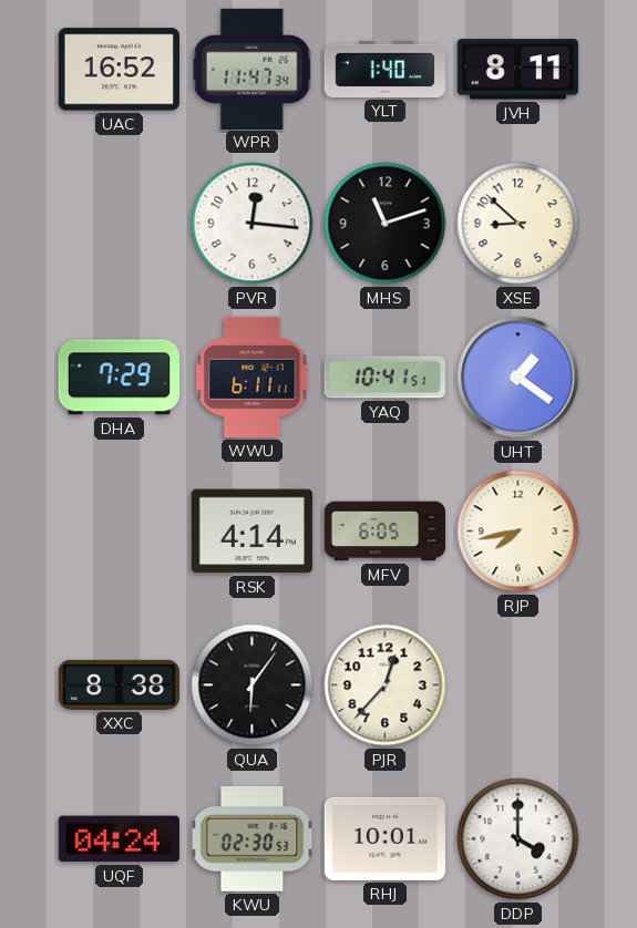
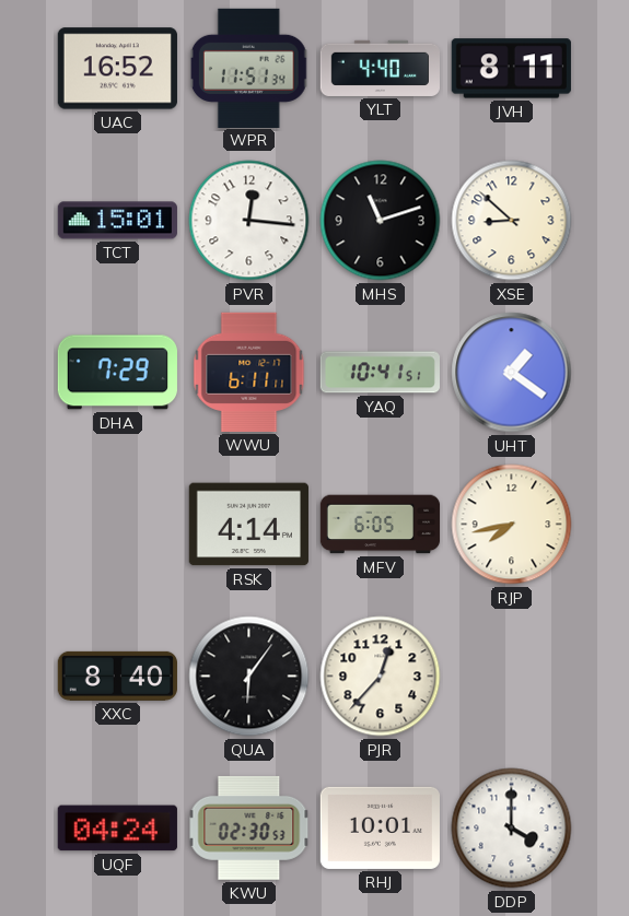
WPR: 11:47 -> 11:51
YLT: 1:40 -> 4:40
TCT: none -> 15:01
XXC: 8:38 -> 8:40
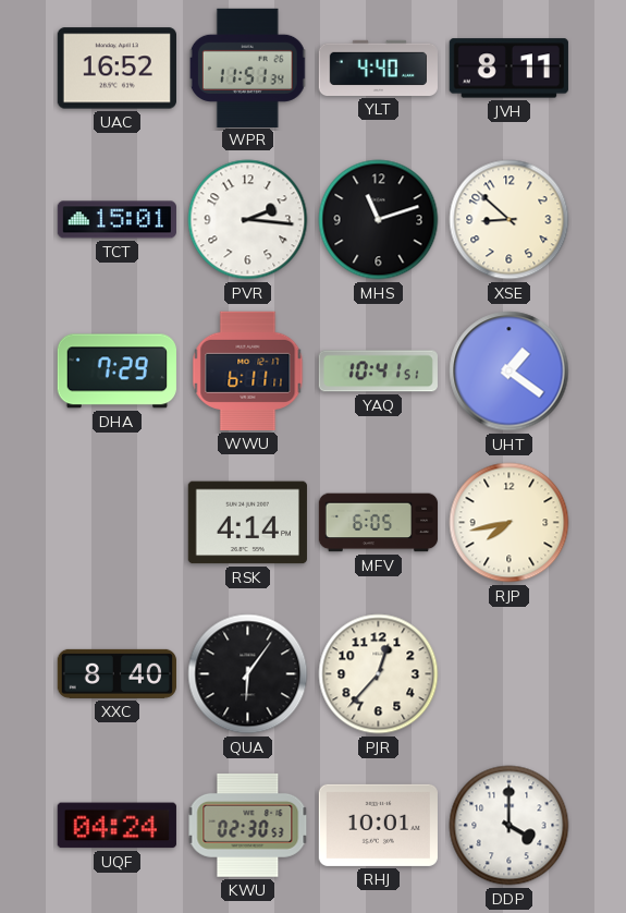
PVR: 12:16 -> 2:16
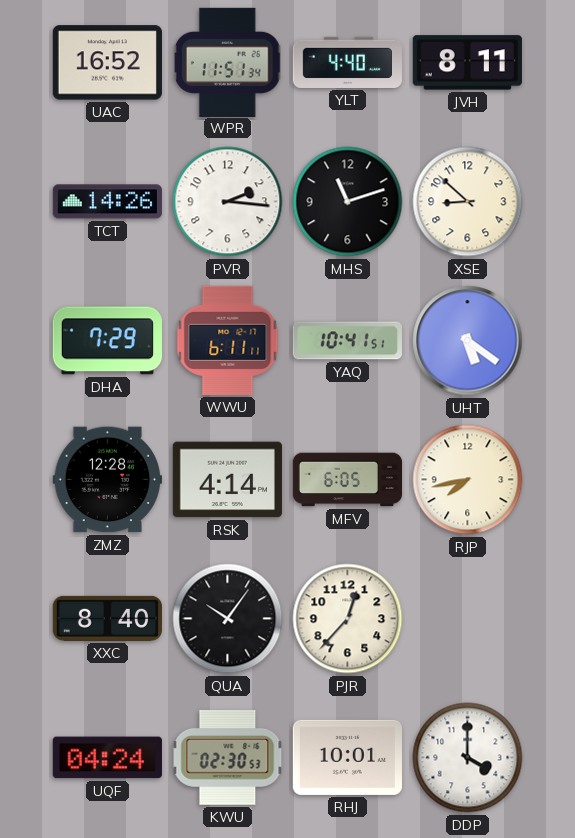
TCT: 15:01 -> 14:26
UHT: 1:21 -> 5:21
ZMZ: none -> 12:28
QUA: 6:06 -> 10:06
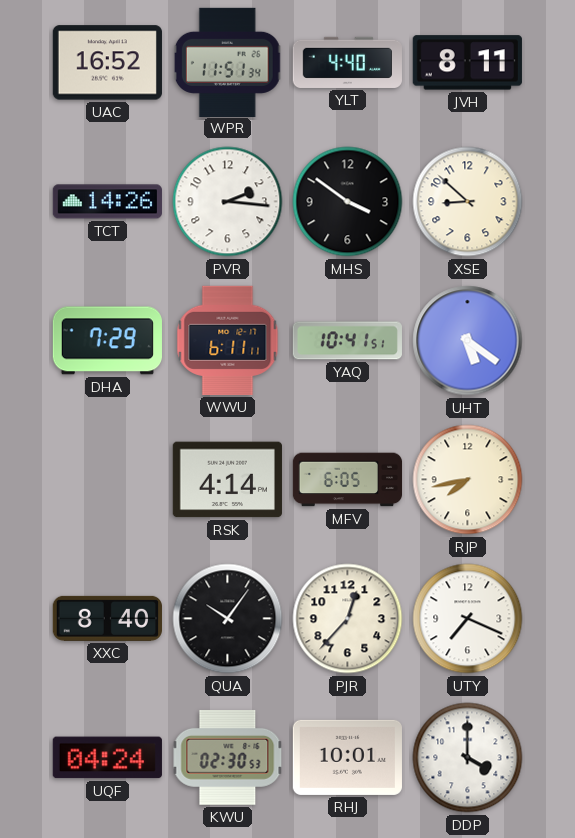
MHS: 11:12 -> 3:51
ZMZ: 12:28 -> none
UTY: none -> 7:19
